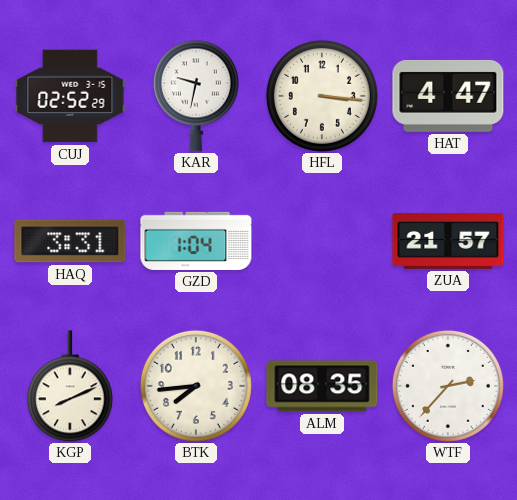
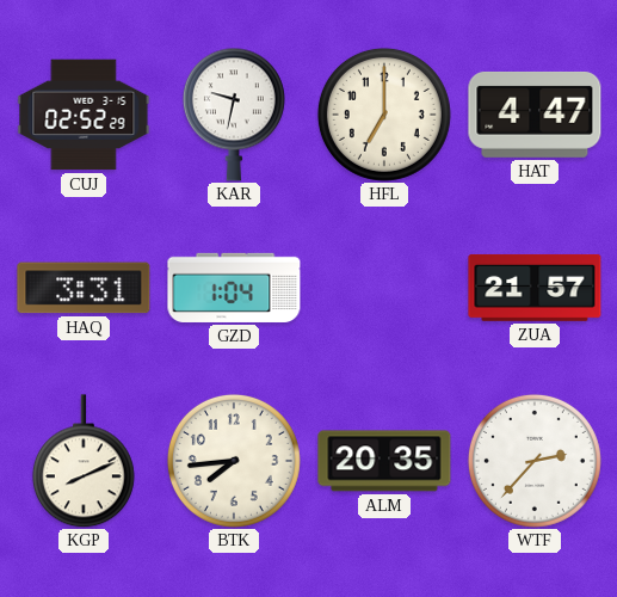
HFL: 3:16 -> 7:00
ALM: 08:35 -> 20:35
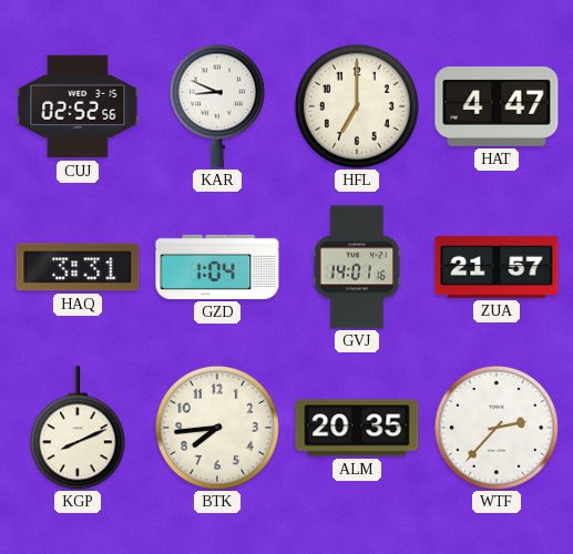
CUJ: 02:52:29 -> 02:52:56
KAR: 9:32 -> 8:49
GVJ: none -> 14:01
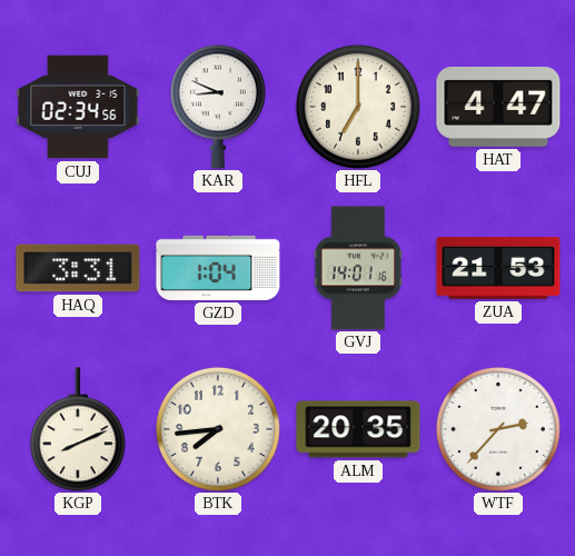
CUJ: 02:52 -> 02:34
ZUA: 21:57 -> 21:53
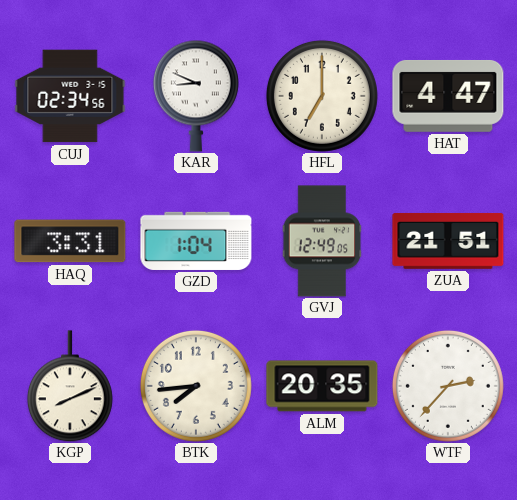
GVJ: 14:01 -> 12:49
ZUA: 21:53 -> 21:51
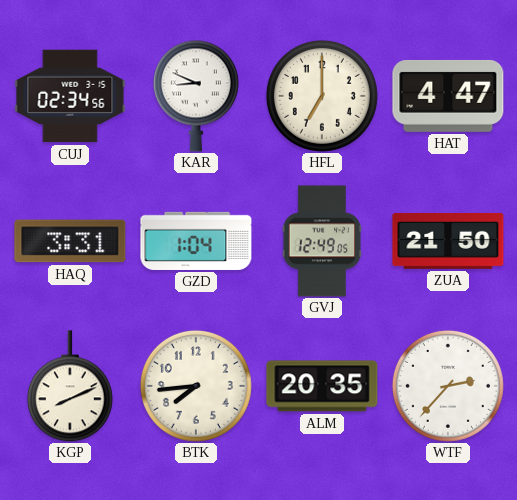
ZUA: 21:51 -> 21:50
